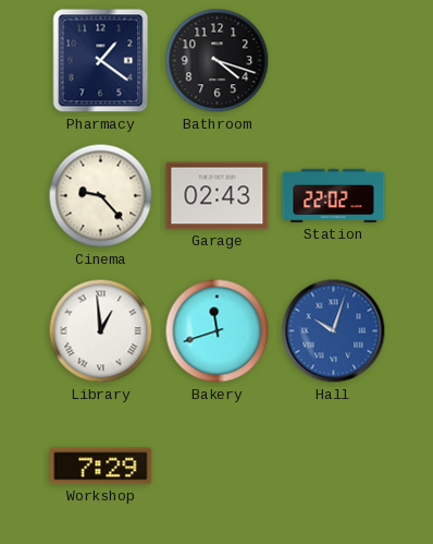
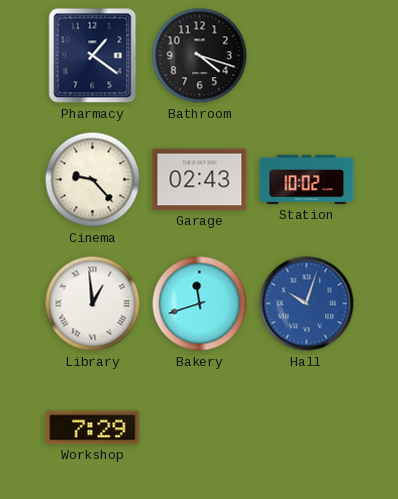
Station: 22:02 -> 10:02
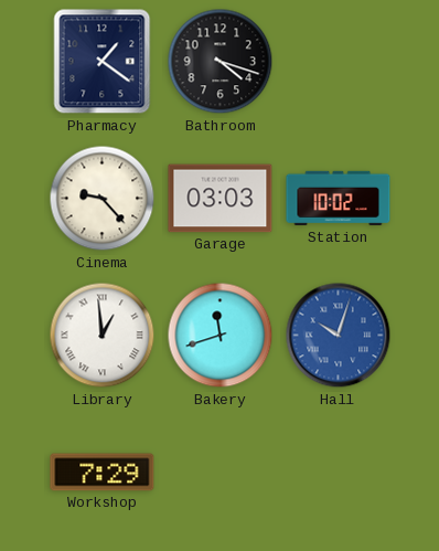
Garage: 02:43 -> 03:03
